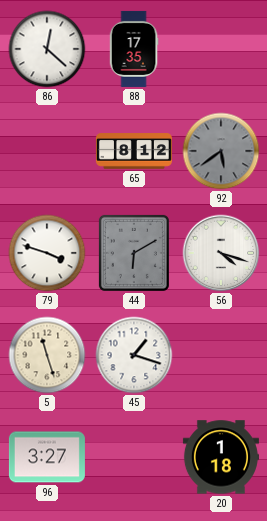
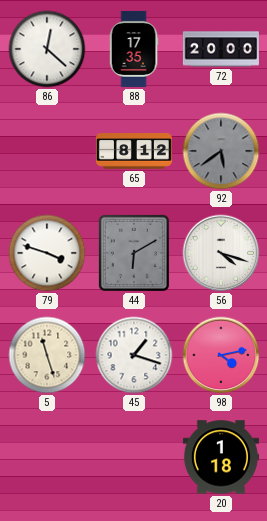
72: none -> 20:00
98: none -> 4:13
96: 3:27 -> none
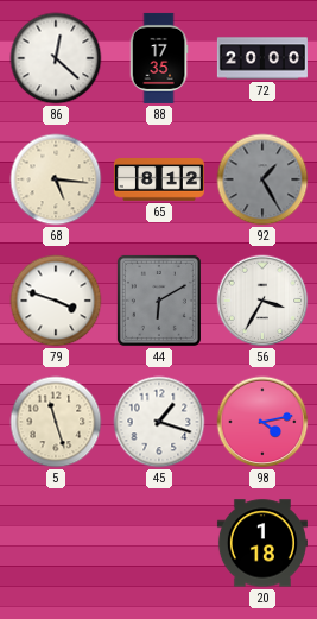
68: none -> 5:16
92: 5:39 -> 1:25
56: 4:18 -> 3:35
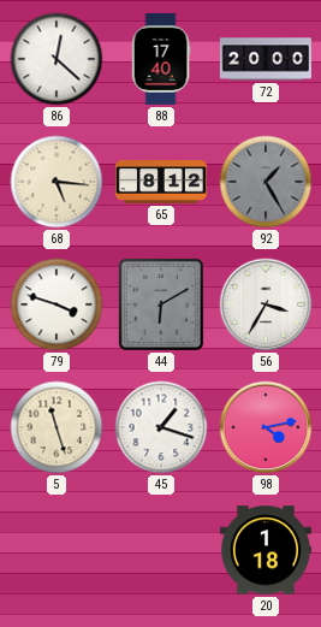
88: 17:35 -> 17:40
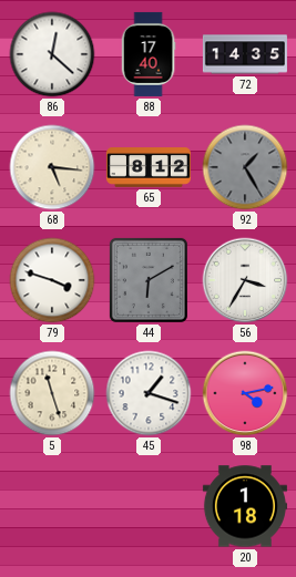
72: 20:00 -> 14:35
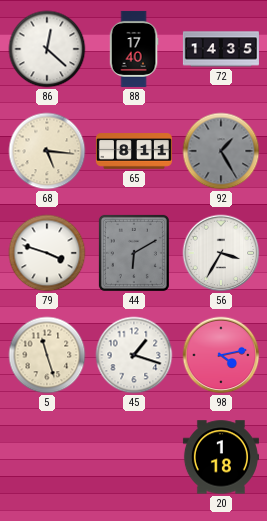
65: 8:12 -> 8:11
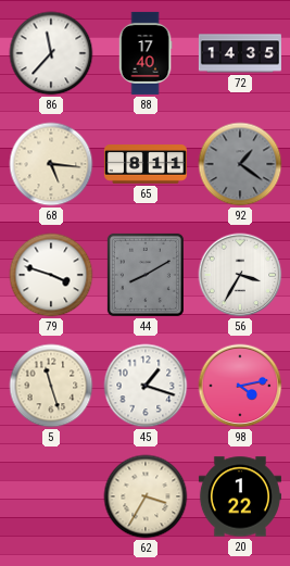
86: 12:22 -> 11:37
92: 1:25 -> 1:21
44: 6:10 -> 8:10
62: none -> 3:35
20: 1:18 -> 1:22
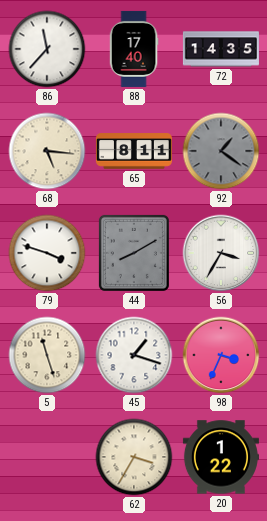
98: 4:13 -> 3:34
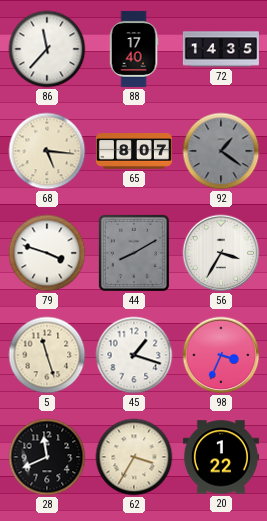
65: 8:11 -> 8:07
28: none -> 11:41
